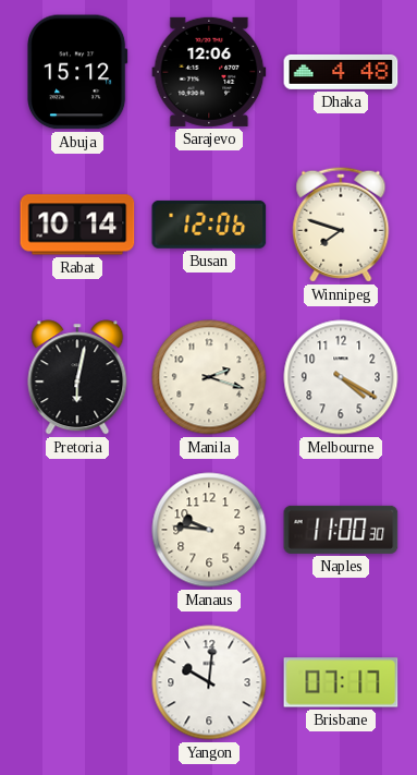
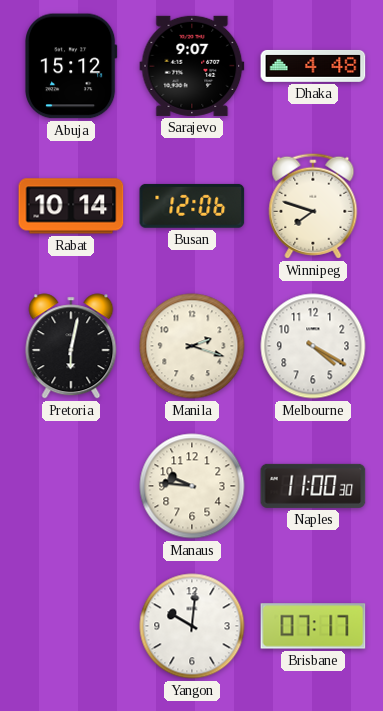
Sarajevo: 12:06 -> 9:07
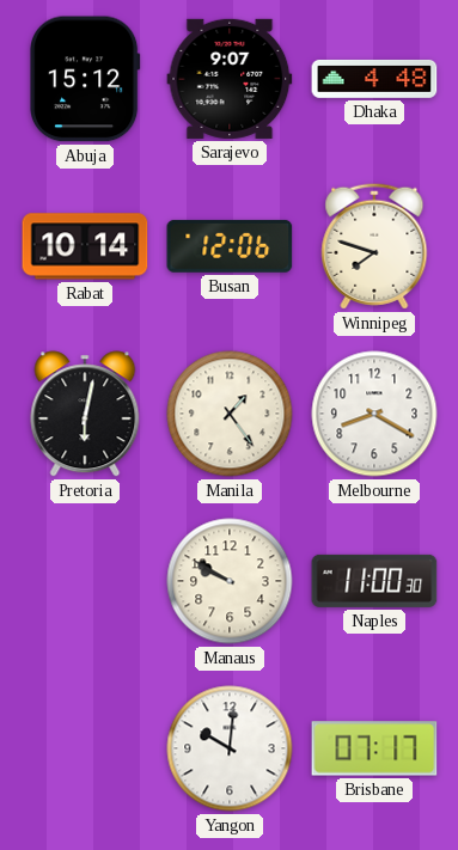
Manila: 2:18 -> 1:24
Melbourne: 4:20 -> 8:20
Manaus: 9:46 -> 9:50
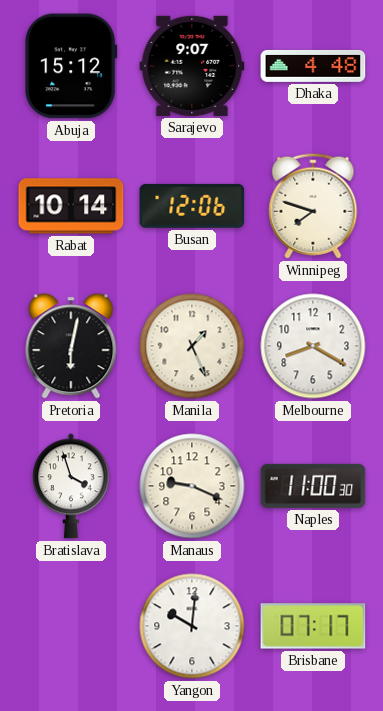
Manila: 1:24 -> 1:26
Bratislava: none -> 3:57
Manaus: 9:50 -> 9:19
